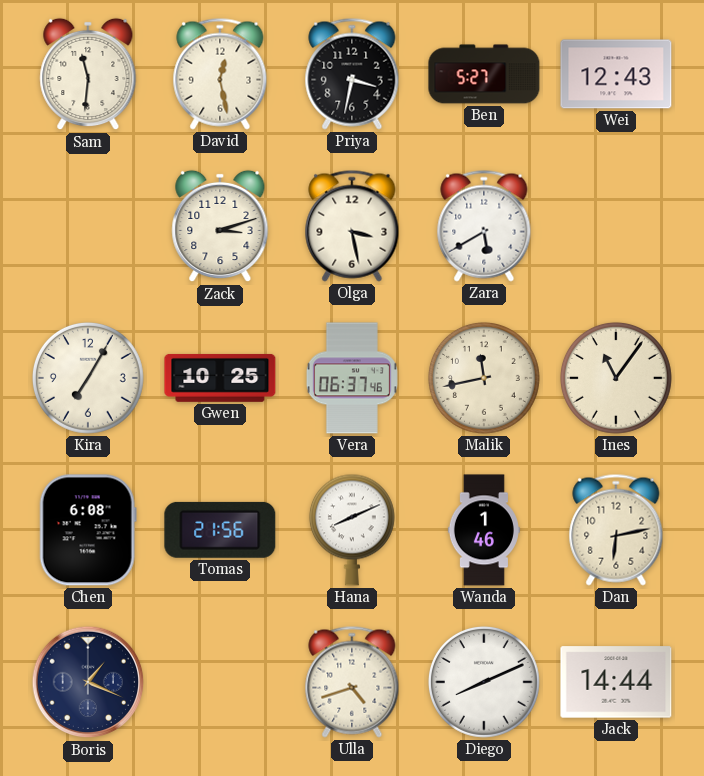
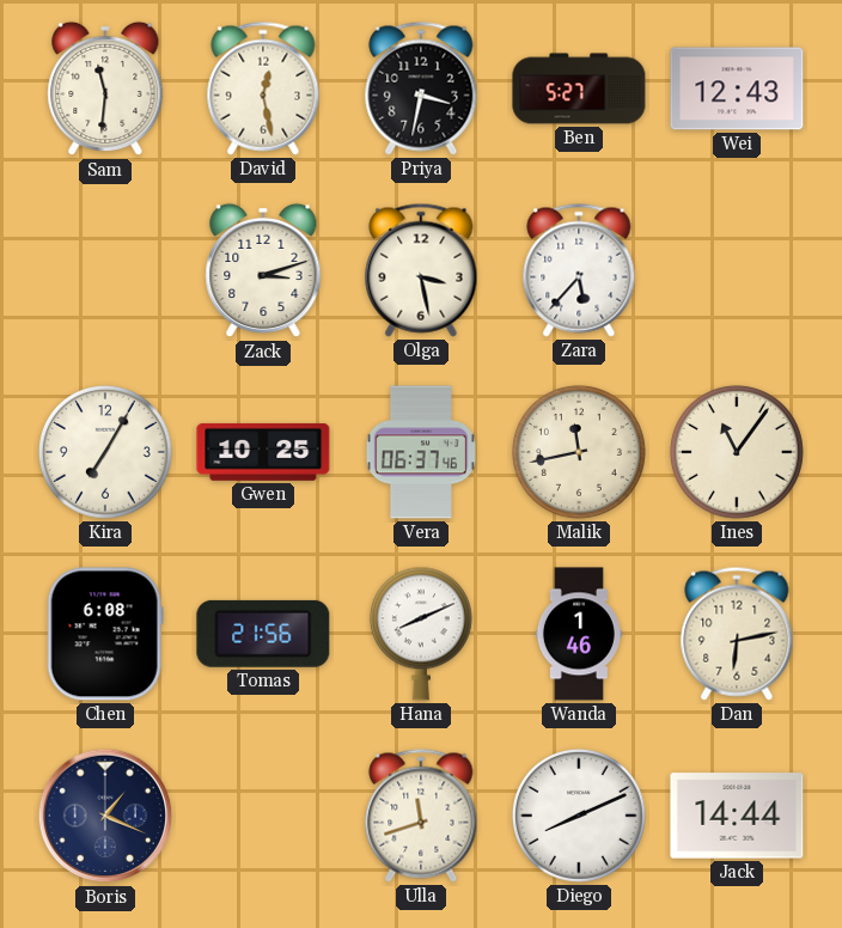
Zara: 5:40 -> 5:37
Ulla: 4:42 -> 11:42
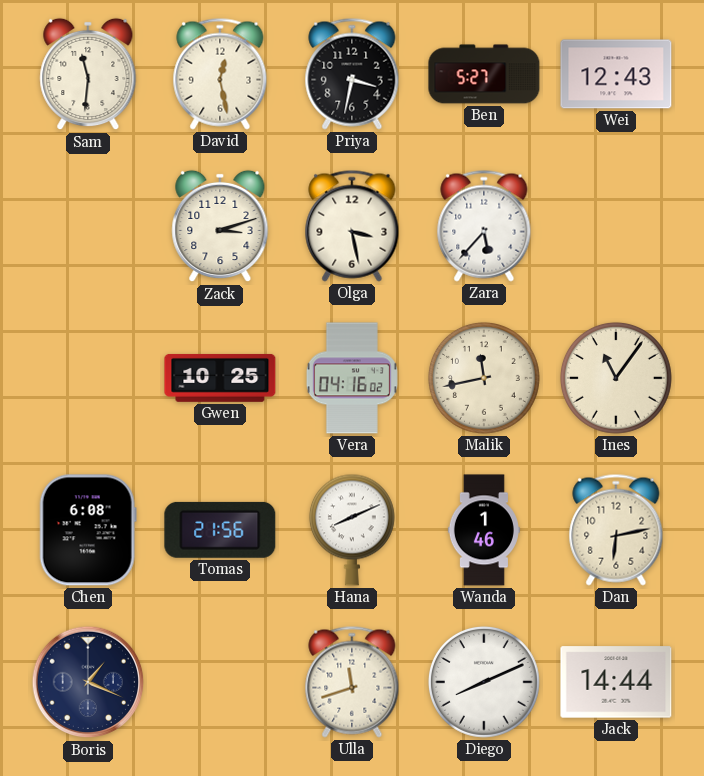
Kira: 7:05 -> none
Vera: 06:37 -> 04:16
